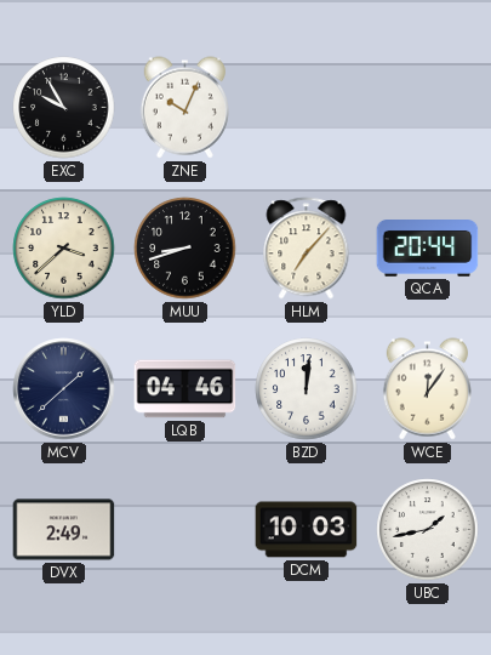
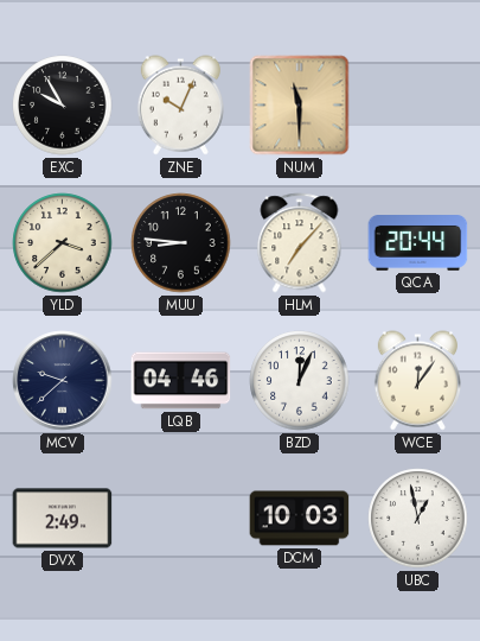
NUM: none -> 11:30
MUU: 8:42 -> 8:46
MCV: 1:38 -> 9:38
BZD: 12:01 -> 12:04
UBC: 1:43 -> 12:58
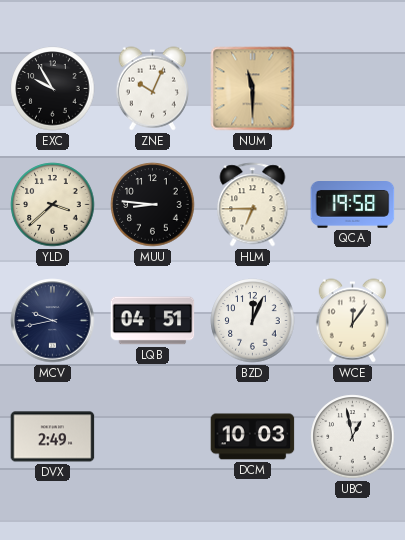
HLM: 7:07 -> 6:45
QCA: 20:44 -> 19:58
MCV: 9:38 -> 9:43
LQB: 04:46 -> 04:51
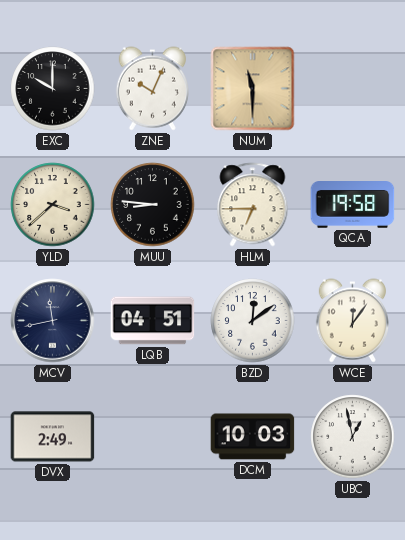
EXC: 9:55 -> 10:00
MCV: 9:43 -> 11:43
BZD: 12:04 -> 12:09
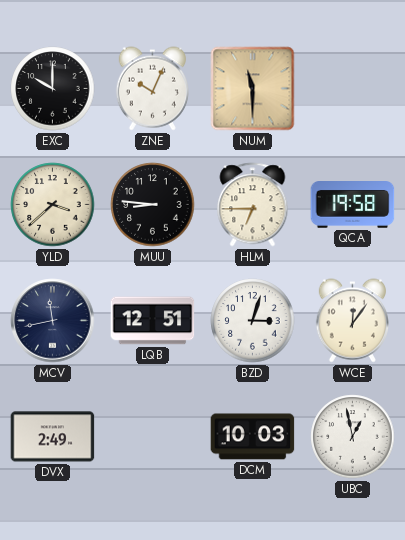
LQB: 04:51 -> 12:51
BZD: 12:09 -> 3:03
